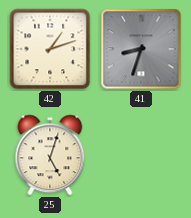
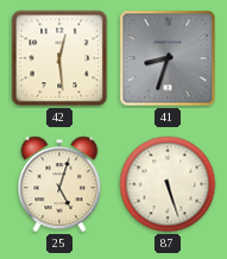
42: 1:12 -> 12:29
87: none -> 5:27
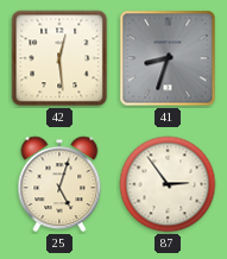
87: 5:27 -> 2:54
